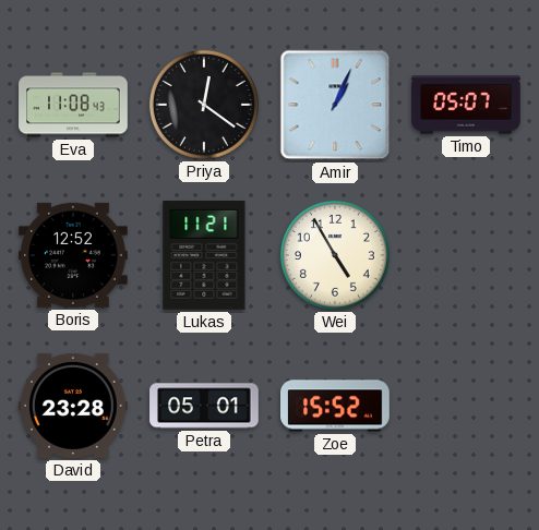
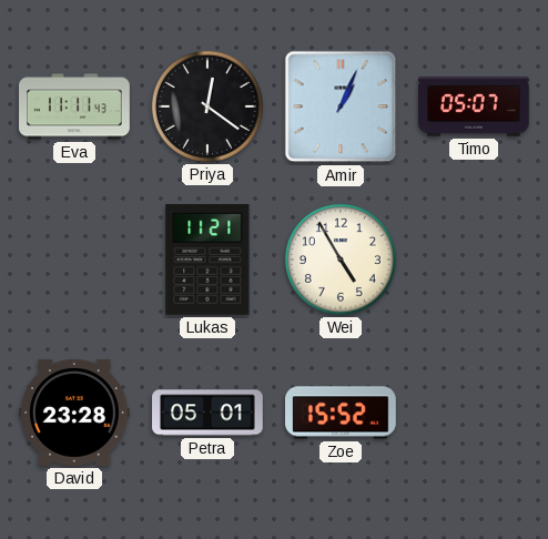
Eva: 11:08 -> 11:11
Boris: 12:52 -> none
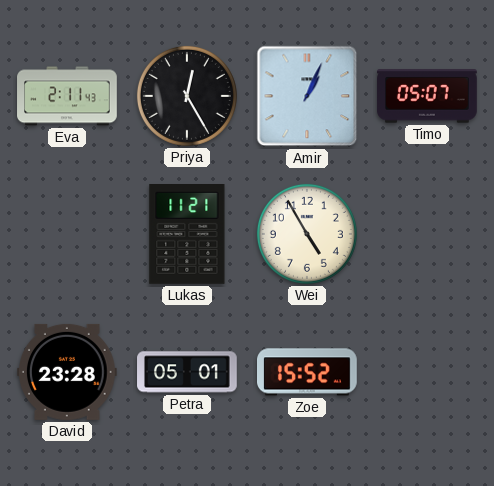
Eva: 11:11 -> 2:11
Priya: 12:21 -> 12:25
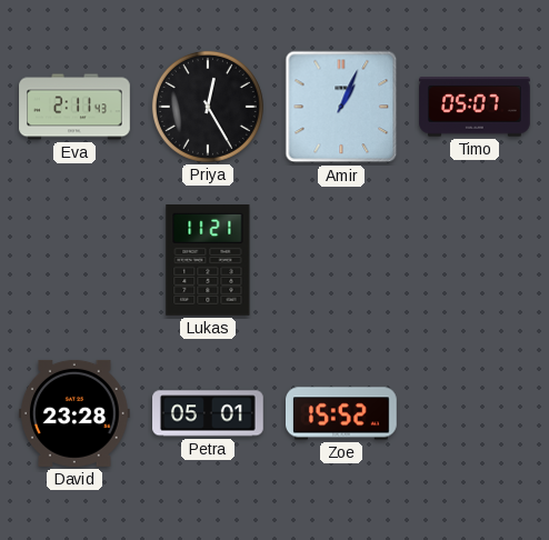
Wei: 4:55 -> none
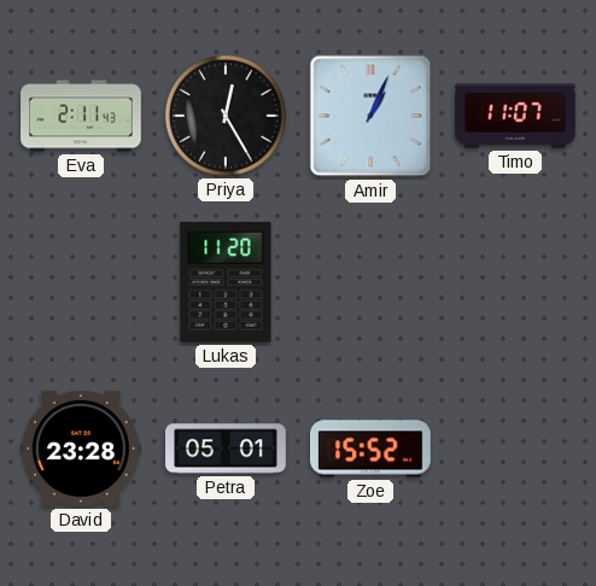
Timo: 05:07 -> 11:07
Lukas: 11:21 -> 11:20
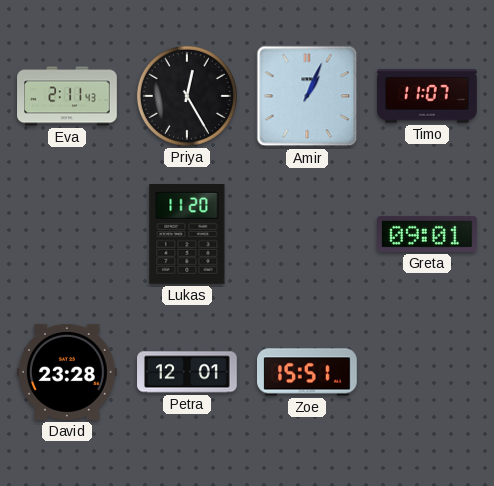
Greta: none -> 09:01
Petra: 05:01 -> 12:01
Zoe: 15:52 -> 15:51
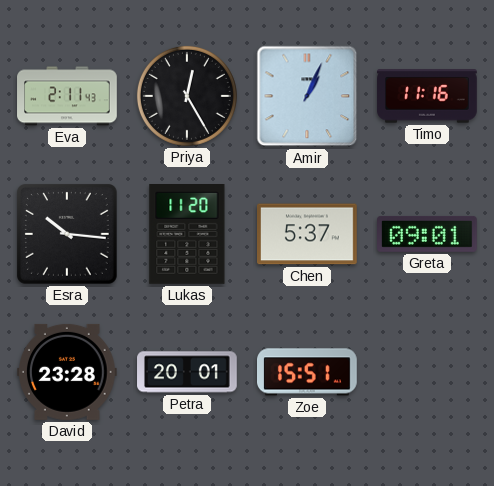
Timo: 11:07 -> 11:16
Esra: none -> 10:16
Chen: none -> 5:37
Petra: 12:01 -> 20:01
